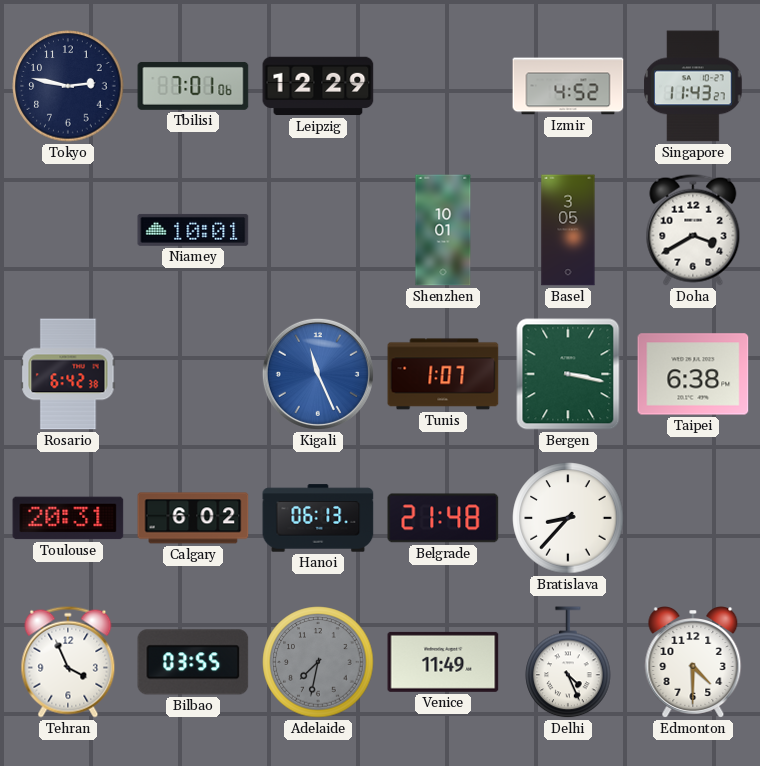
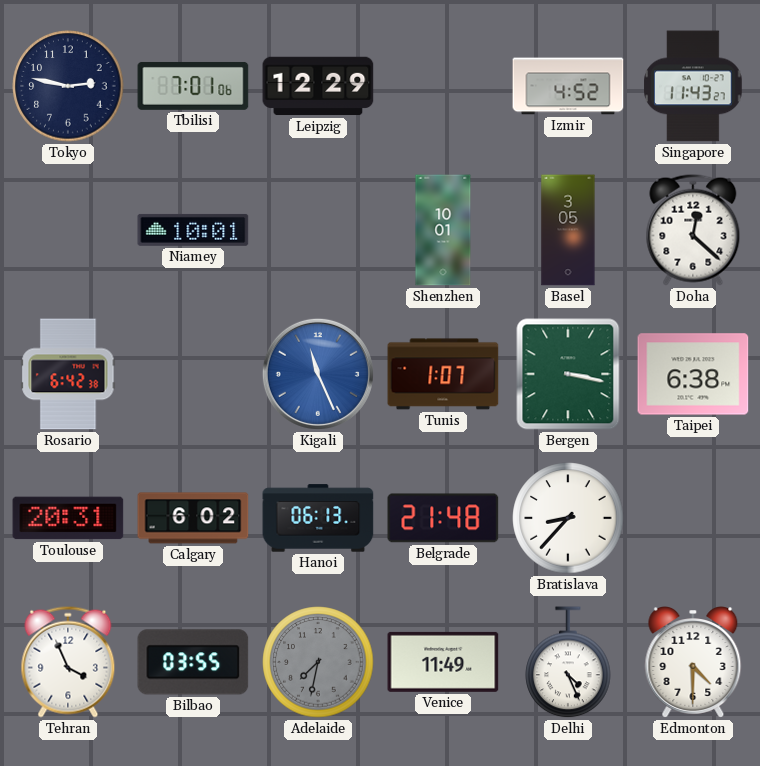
Doha: 3:40 -> 12:22
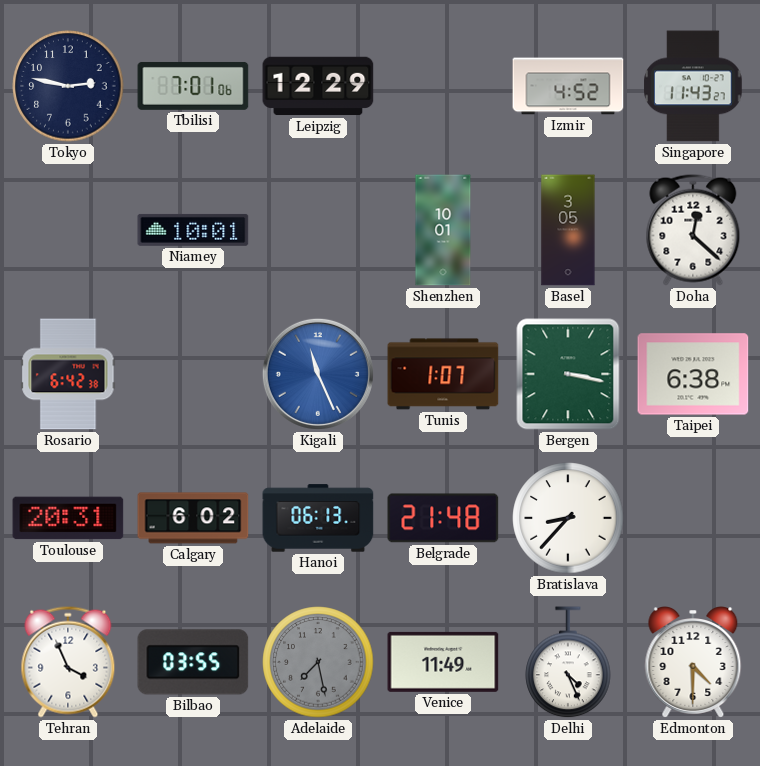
Adelaide: 7:32 -> 7:28
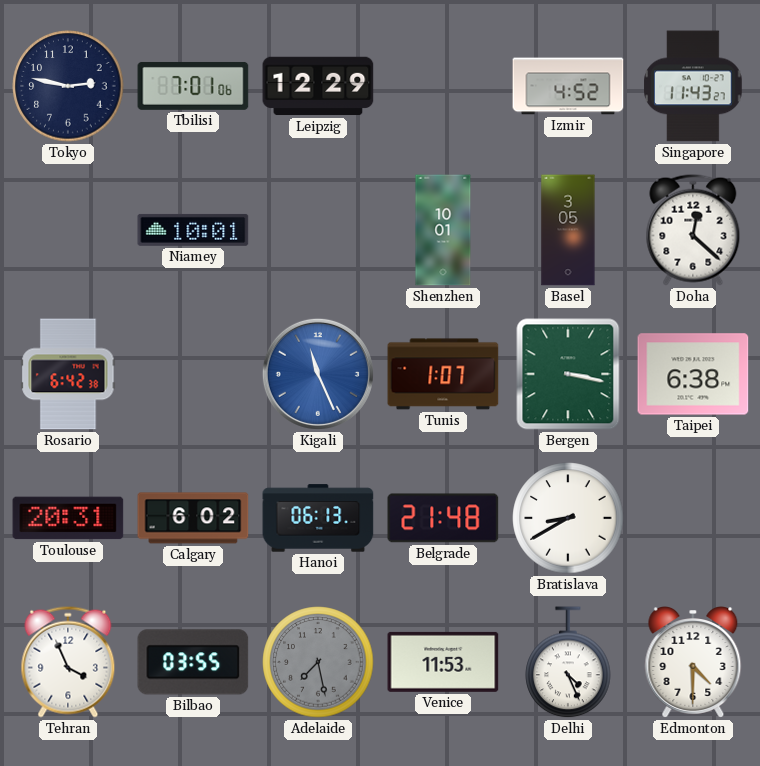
Bratislava: 8:37 -> 8:40
Venice: 11:49 -> 11:53
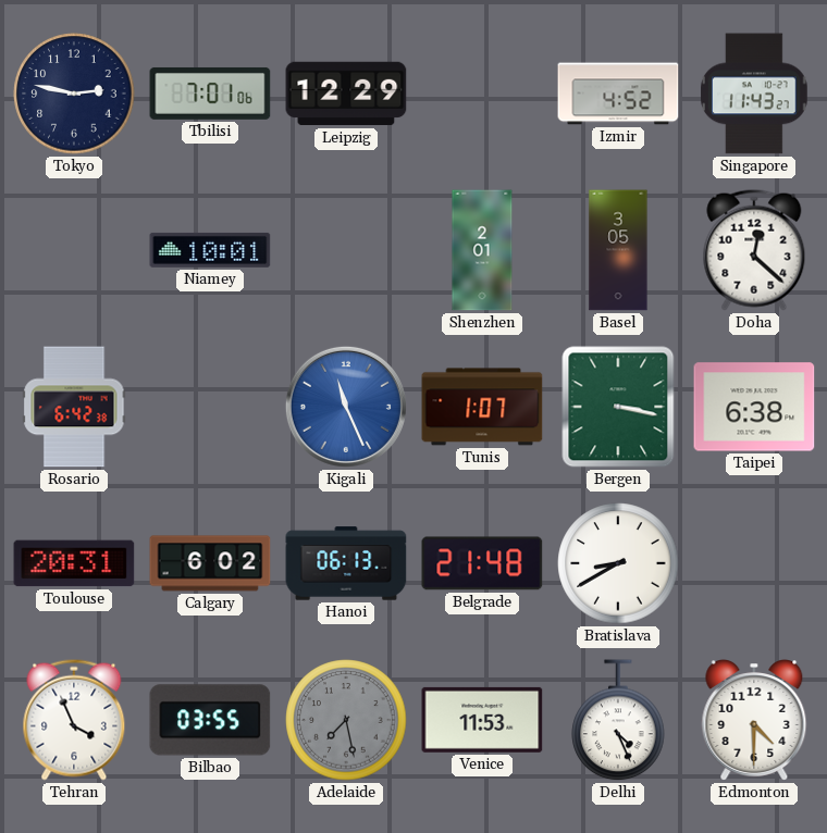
Shenzhen: 10:01 -> 2:01
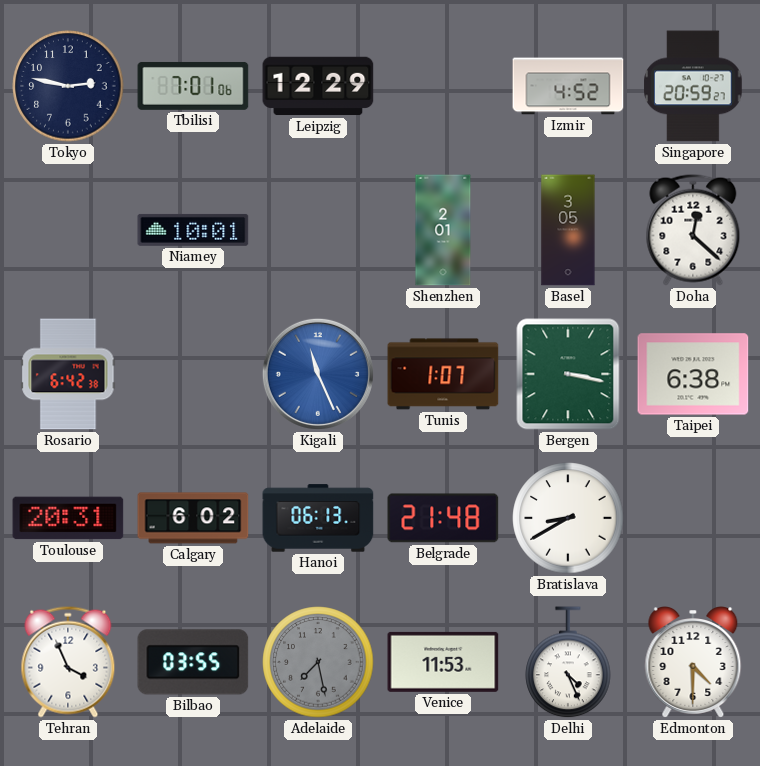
Singapore: 11:43 -> 20:59
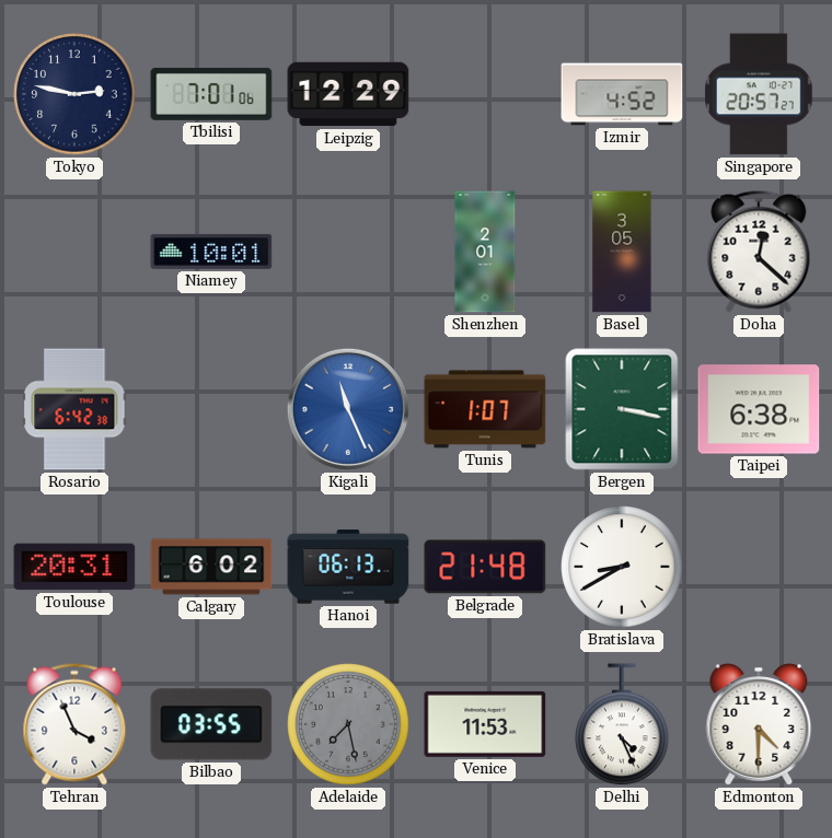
Singapore: 20:59 -> 20:57
